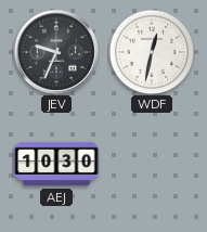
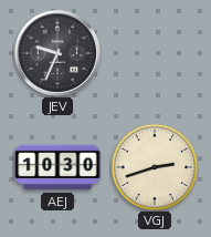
WDF: 12:32 -> none
VGJ: none -> 2:42
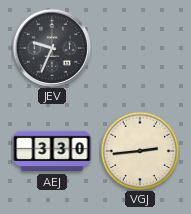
AEJ: 10:30 -> 3:30
VGJ: 2:42 -> 2:44
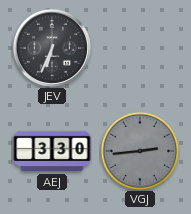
JEV: 9:34 -> 6:34
VGJ dial: cream -> grey
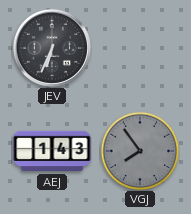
AEJ: 3:30 -> 1:43
VGJ: 2:44 -> 7:54
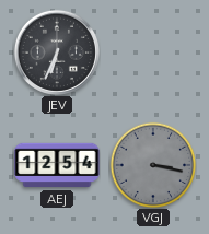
AEJ: 1:43 -> 12:54
VGJ: 7:54 -> 3:17
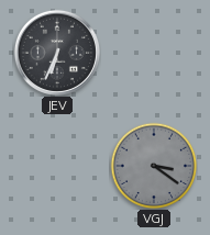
AEJ: 12:54 -> none
VGJ: 3:17 -> 3:21
